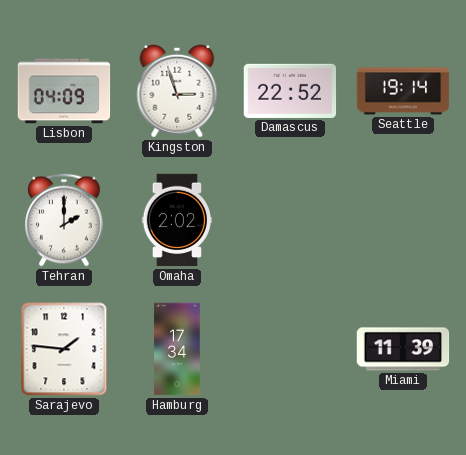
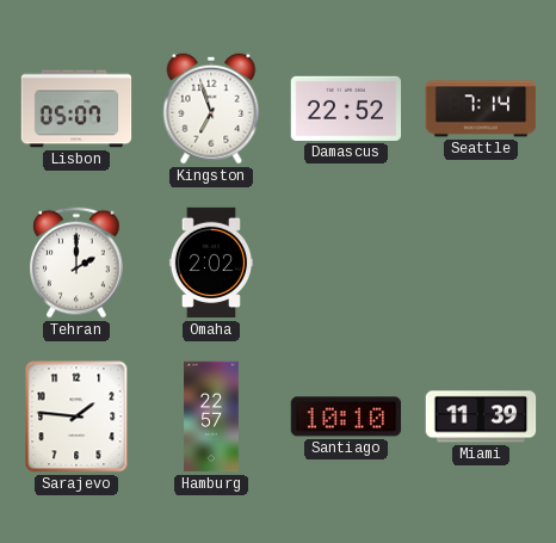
Lisbon: 04:09 -> 05:07
Kingston: 2:57 -> 6:57
Seattle: 19:14 -> 7:14
Hamburg: 17:34 -> 22:57
Santiago: none -> 10:10
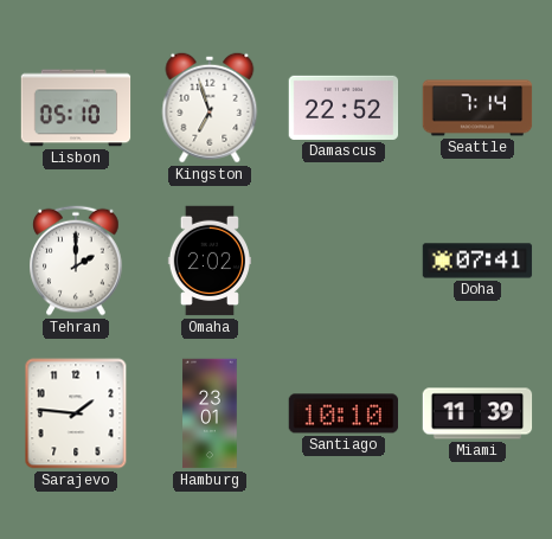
Lisbon: 05:07 -> 05:10
Doha: none -> 07:41
Hamburg: 22:57 -> 23:01
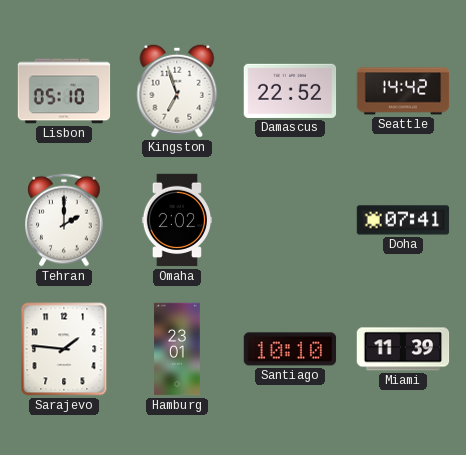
Seattle: 7:14 -> 14:42
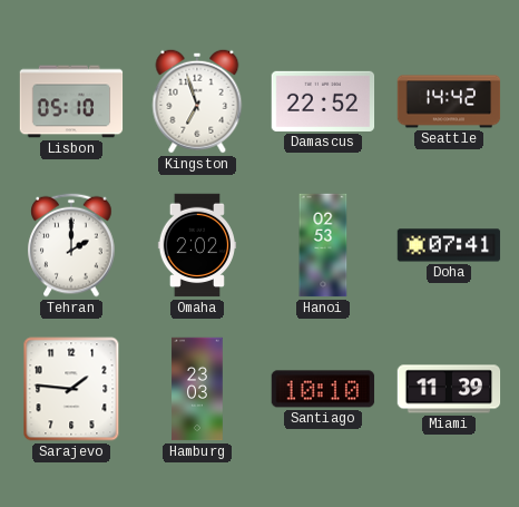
Hanoi: none -> 02:53
Hamburg: 23:01 -> 23:03
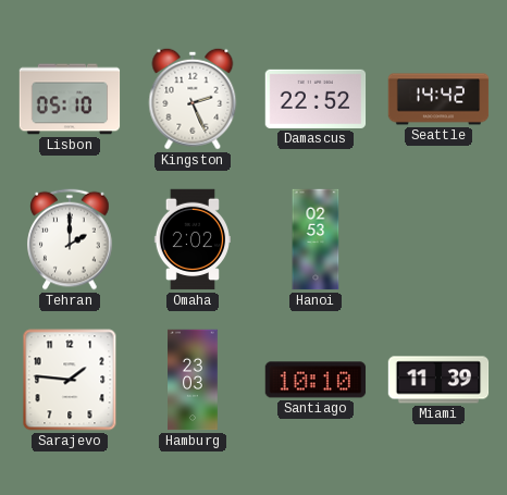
Kingston: 6:57 -> 2:26
Doha: 07:41 -> none
